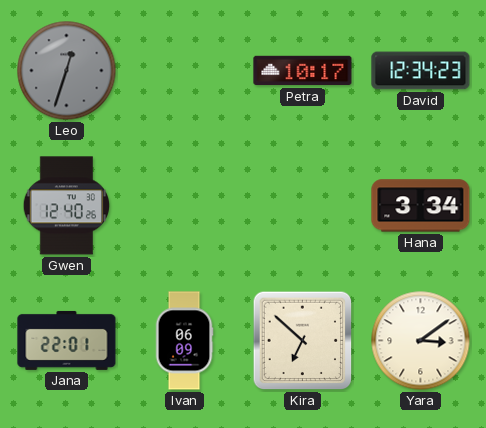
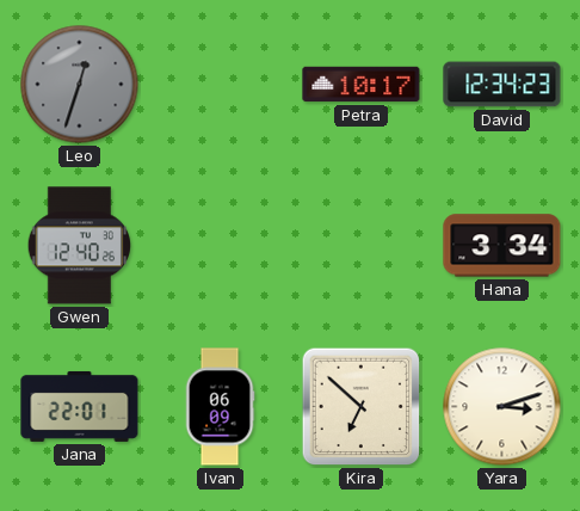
Yara: 3:09 -> 3:12
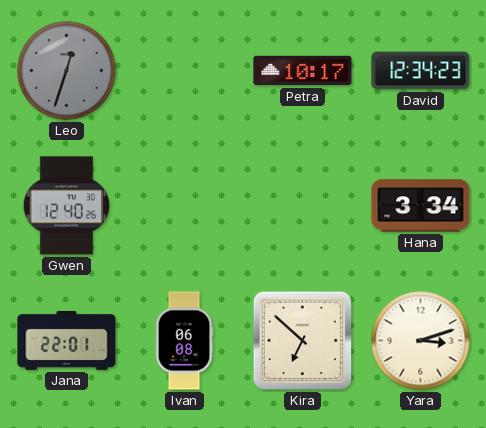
Ivan: 06:09 -> 06:08
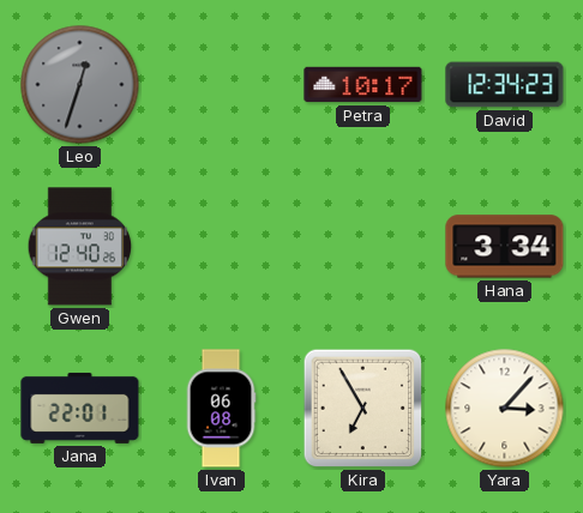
Kira: 6:52 -> 6:55
Yara: 3:12 -> 3:07
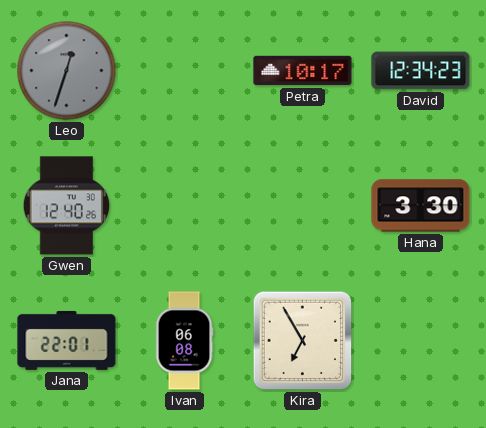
Hana: 3:34 -> 3:30
Yara: 3:07 -> none
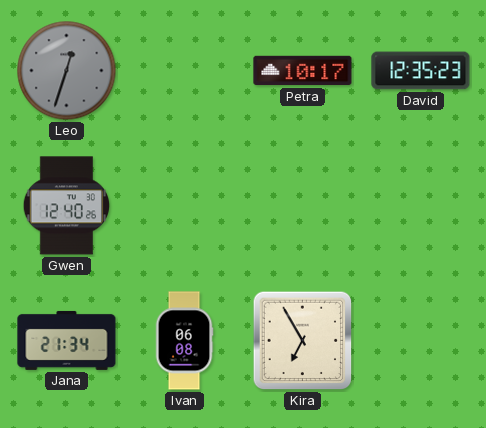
David: 12:34 -> 12:35
Hana: 3:30 -> none
Jana: 22:01 -> 21:34
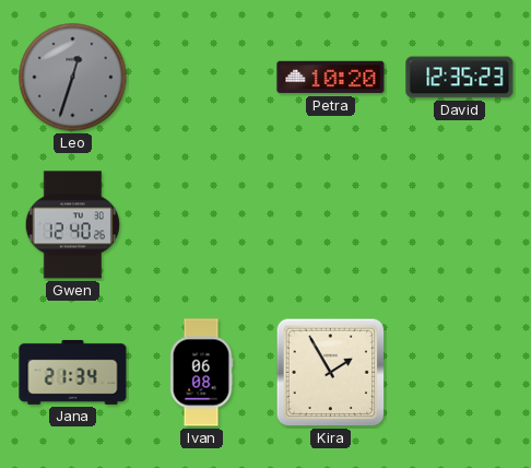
Petra: 10:17 -> 10:20
Kira: 6:55 -> 1:55
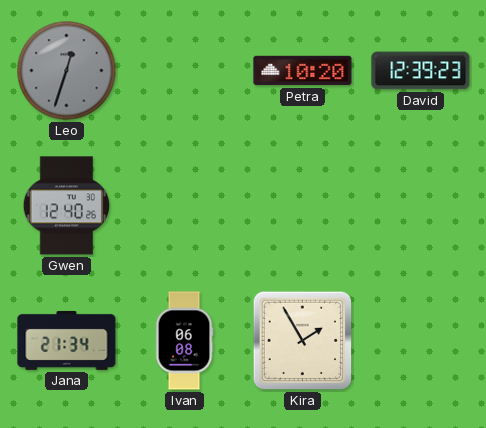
David: 12:35 -> 12:39
